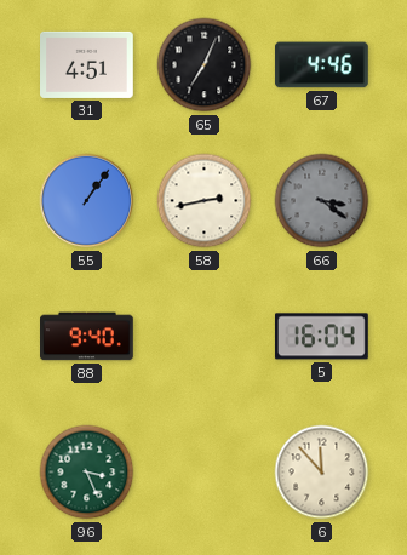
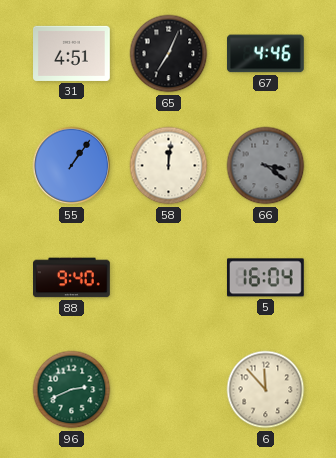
58: 2:43 -> 12:01
96: 3:26 -> 2:41
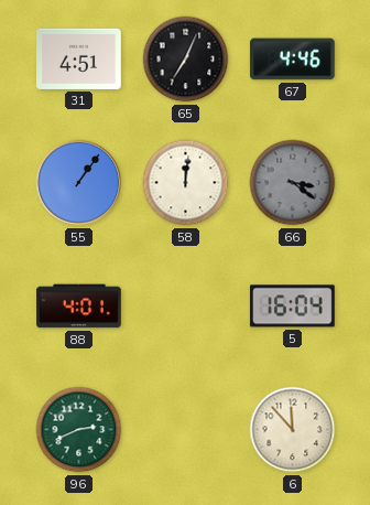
88: 9:40 -> 4:01
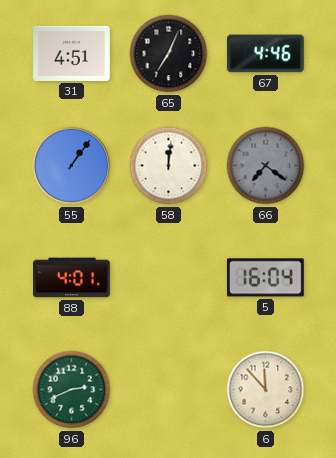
66: 3:21 -> 7:21
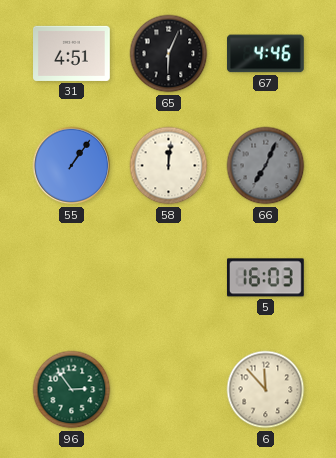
65: 7:04 -> 6:04
66: 7:21 -> 7:04
88: 4:01 -> none
5: 16:04 -> 16:03
96: 2:41 -> 2:54
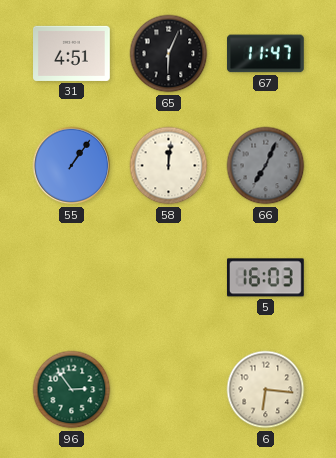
67: 4:46 -> 11:47
6: 11:53 -> 6:16
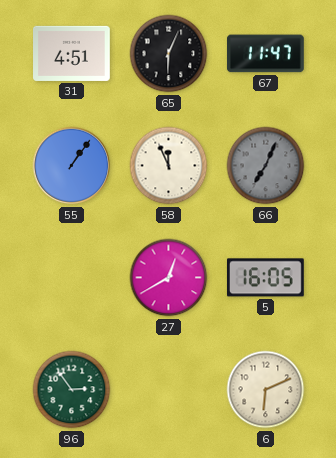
58: 12:01 -> 11:56
27: none -> 12:40
5: 16:03 -> 16:05
6: 6:16 -> 6:11
